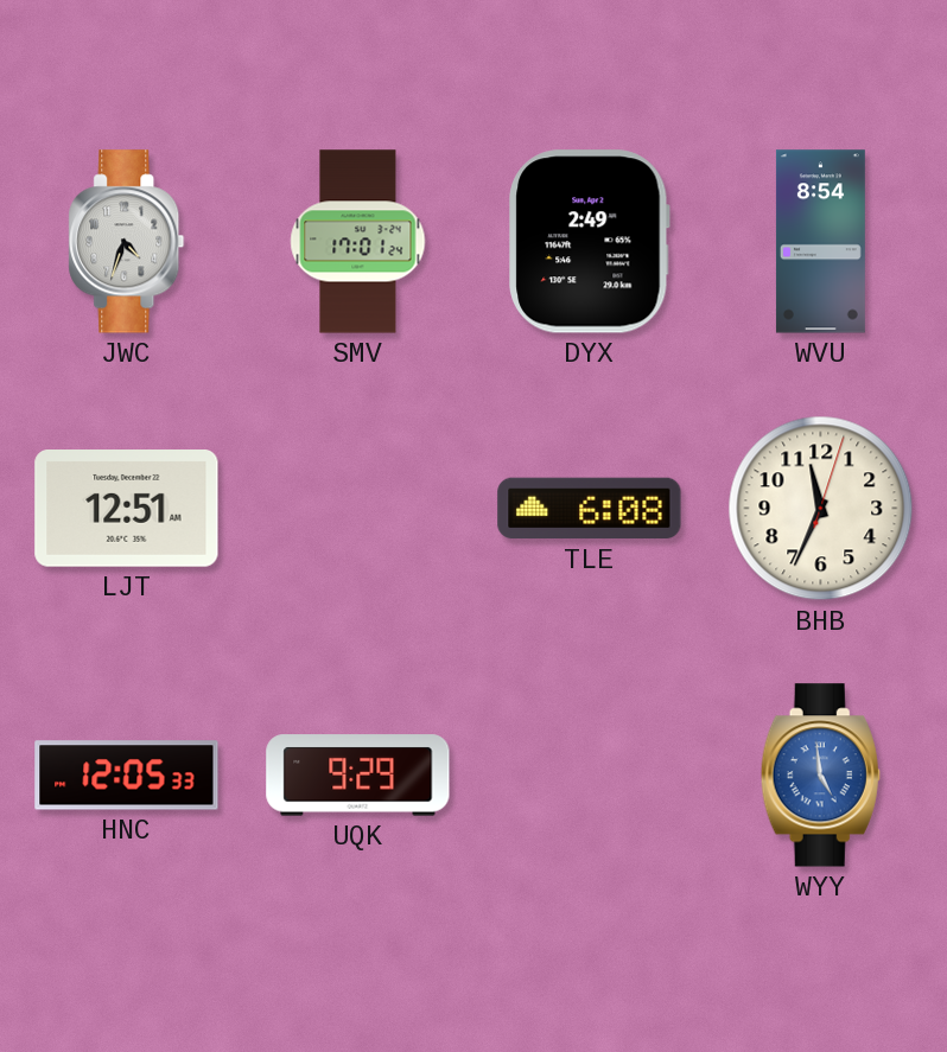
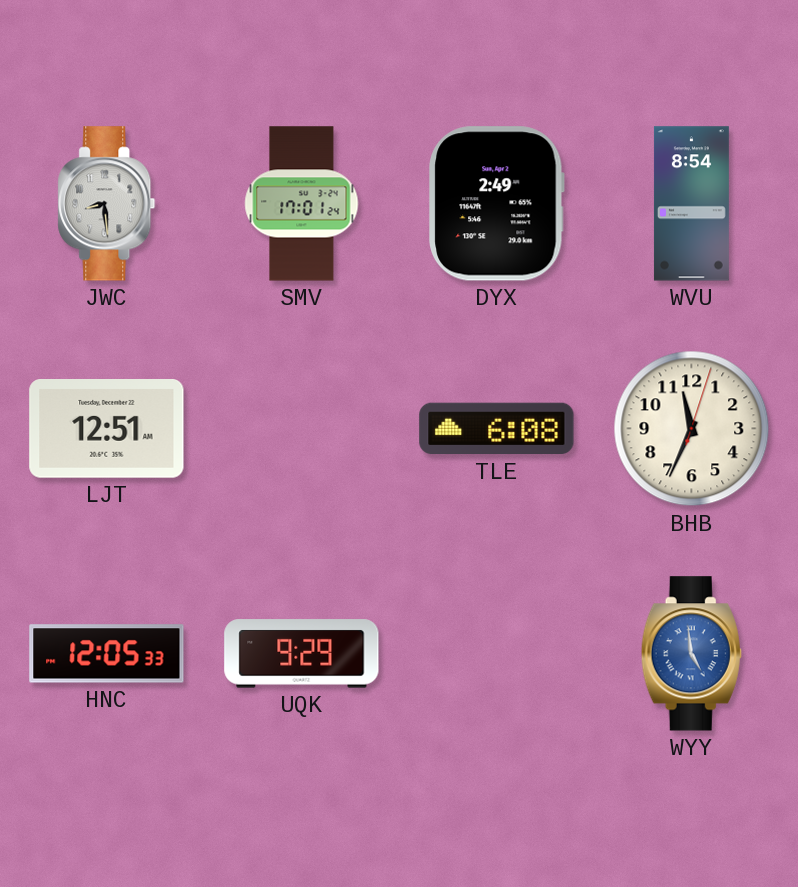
JWC: 4:33 -> 8:29
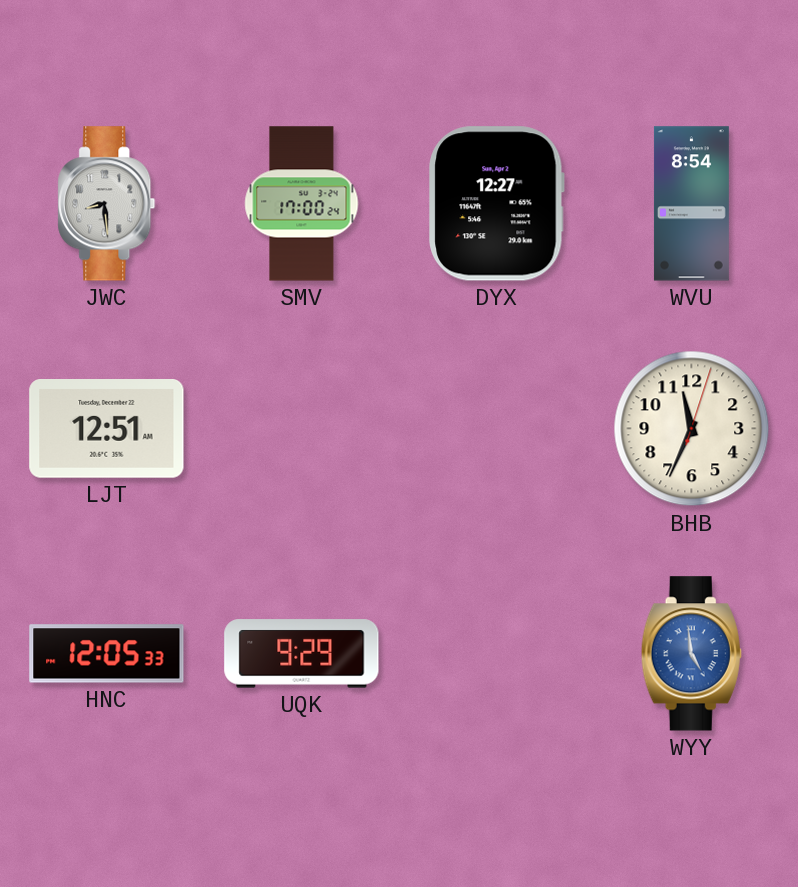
SMV: 17:01 -> 17:00
DYX: 2:49 -> 12:27
TLE: 6:08 -> none
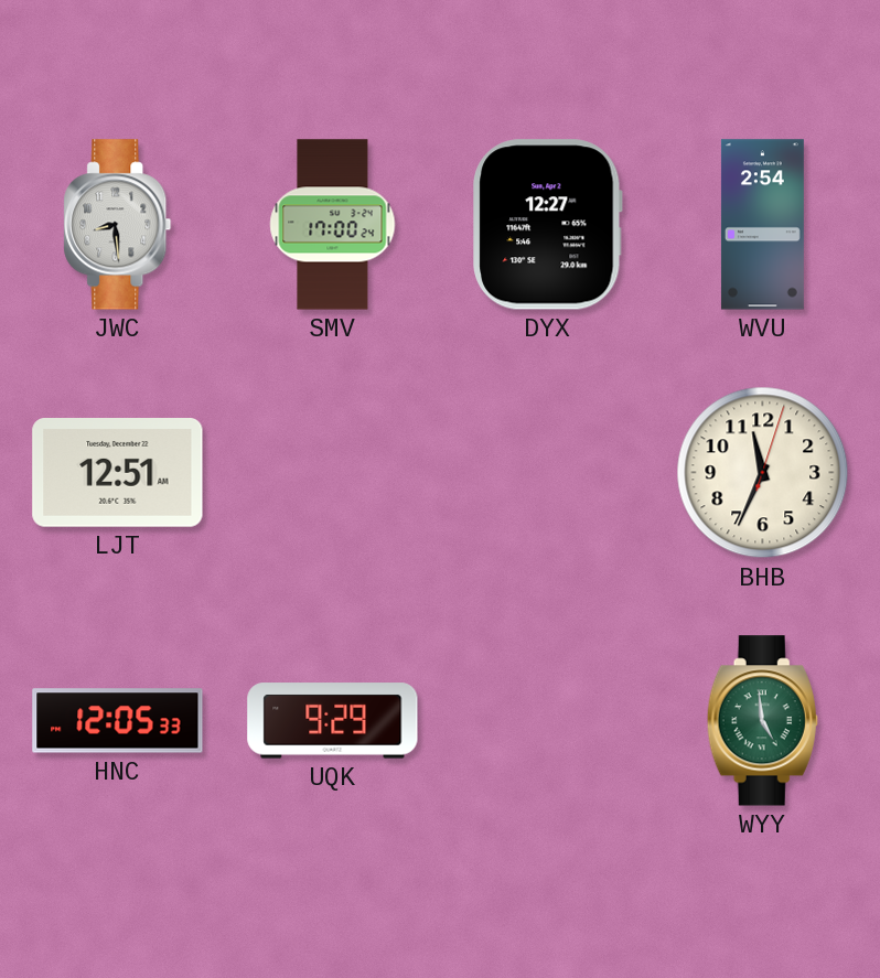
WVU: 8:54 -> 2:54
WYY dial: blue -> green
